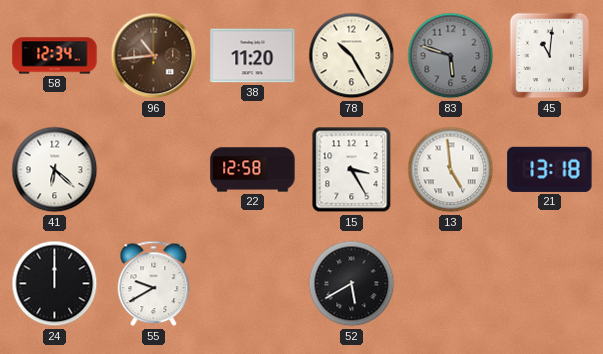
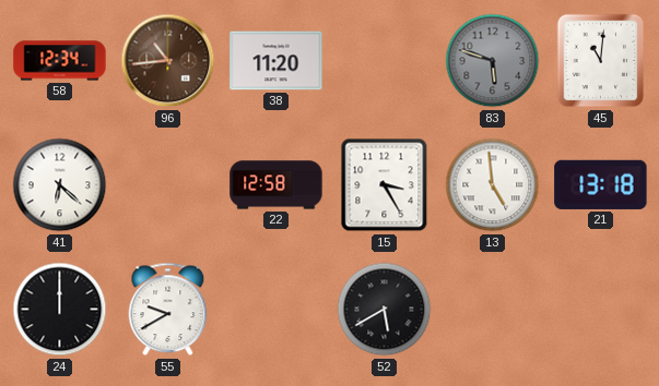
78: 10:25 -> none
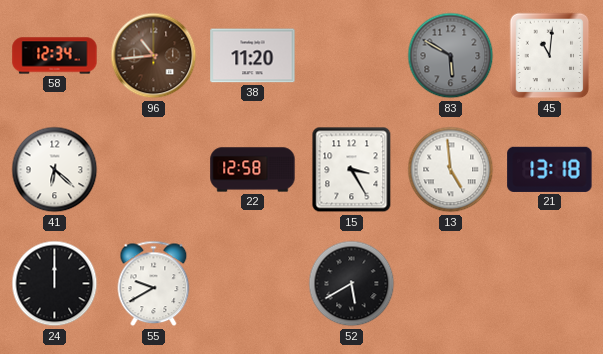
83: 5:48 -> 5:50
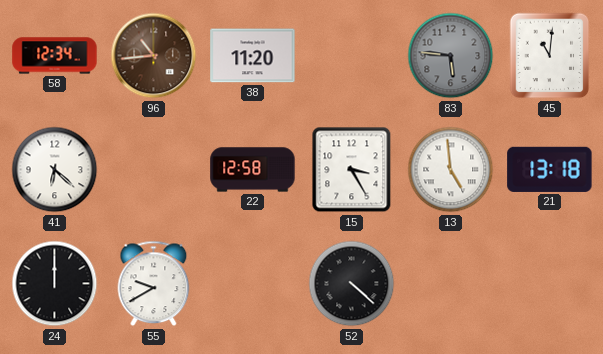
83: 5:50 -> 5:46
52: 5:40 -> 4:22
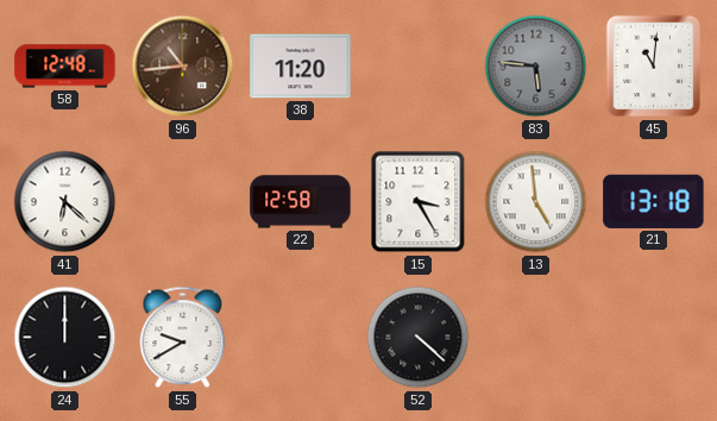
58: 12:34 -> 12:48
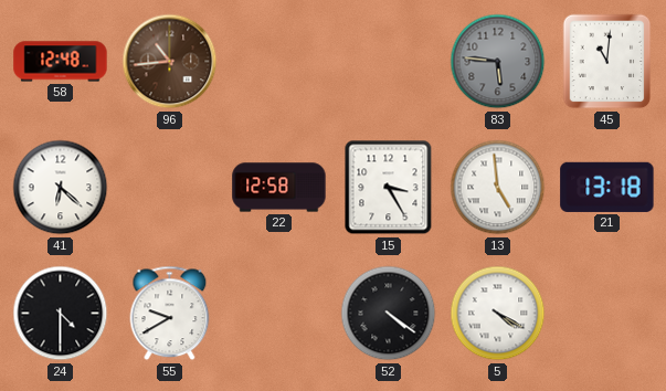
38: 11:20 -> none
24: 12:00 -> 4:30
52: 4:22 -> 4:21
5: none -> 4:20
